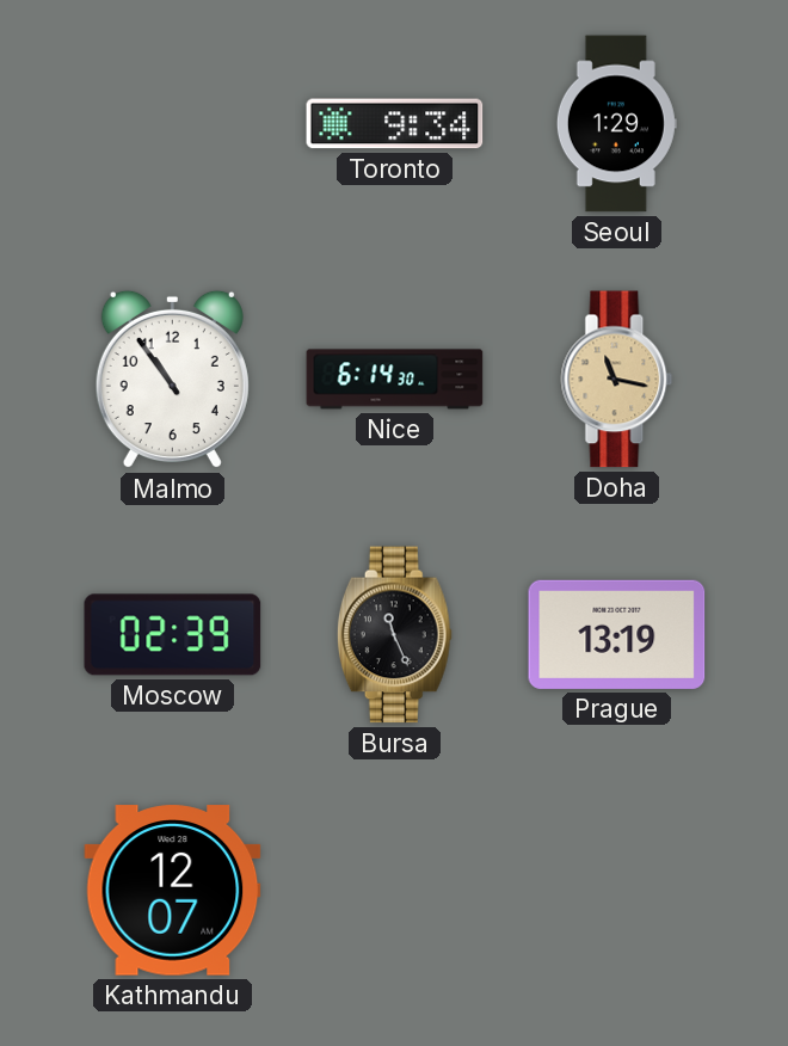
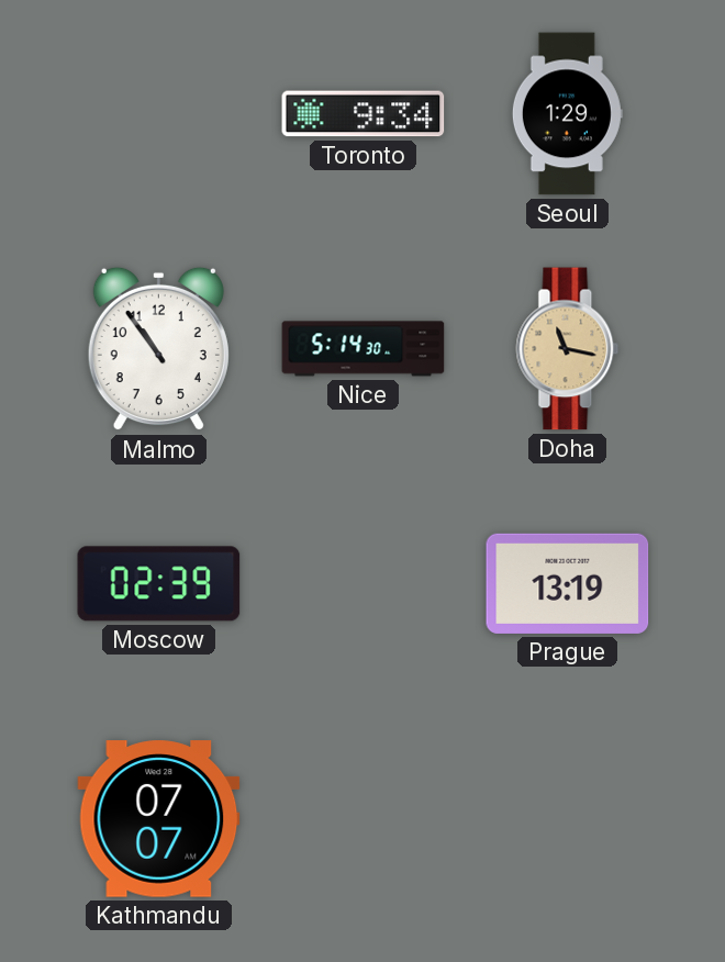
Nice: 6:14 -> 5:14
Bursa: 11:26 -> none
Kathmandu: 12:07 -> 07:07
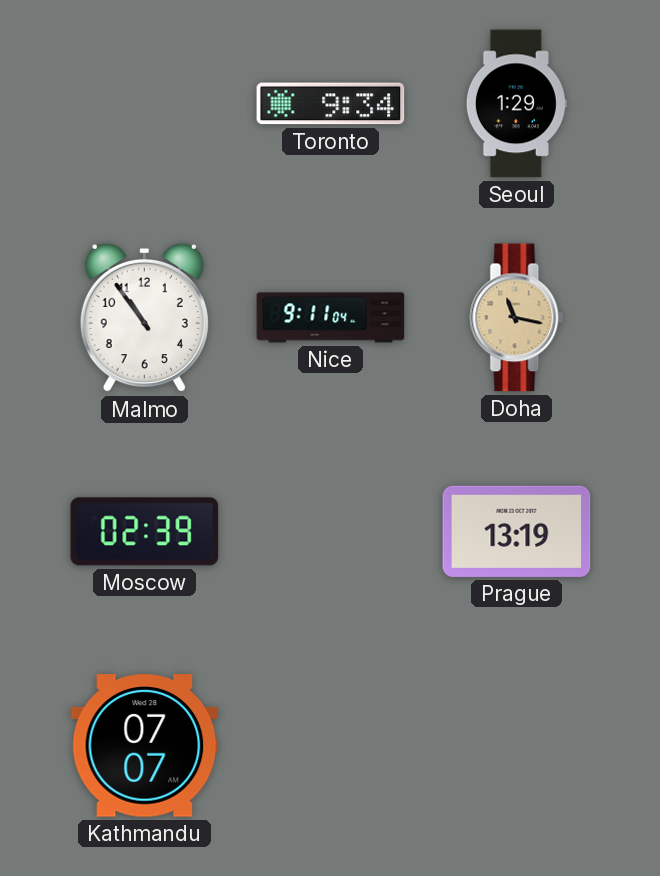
Nice: 5:14 -> 9:11
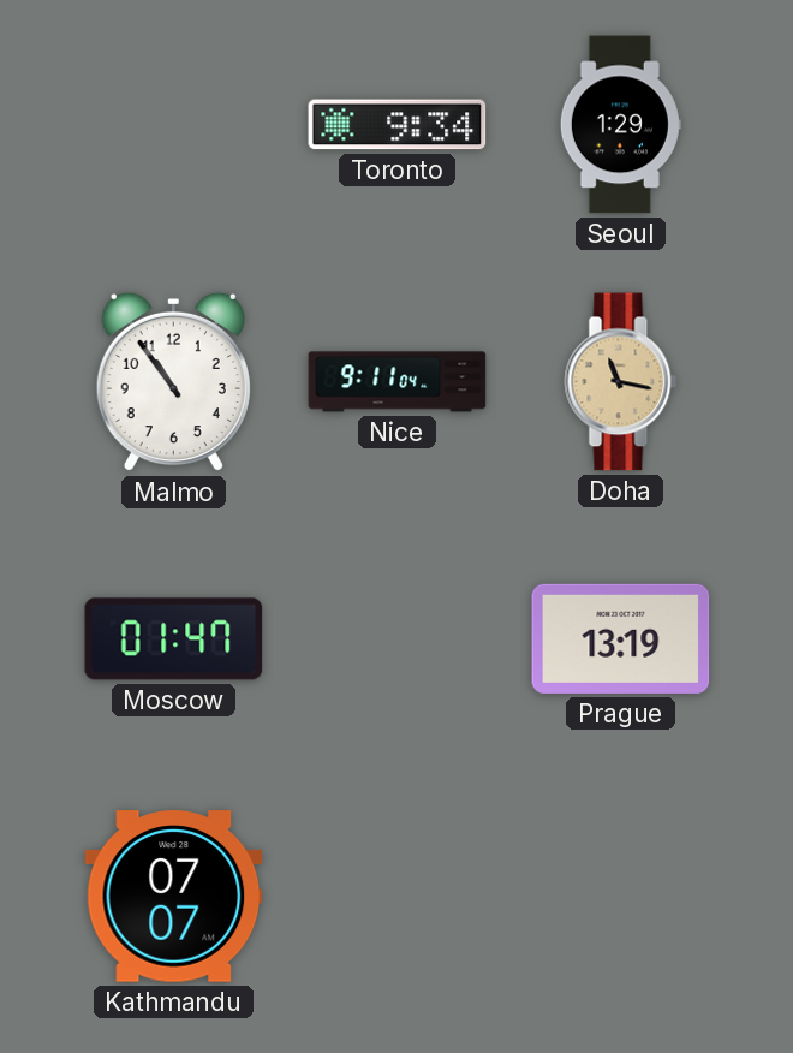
Moscow: 02:39 -> 01:47
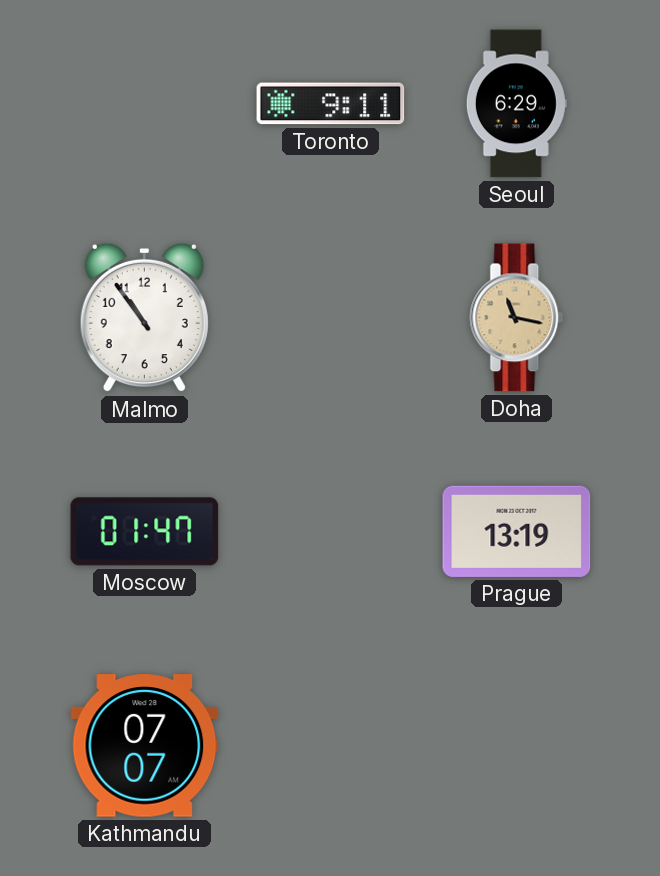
Toronto: 9:34 -> 9:11
Seoul: 1:29 -> 6:29
Nice: 9:11 -> none
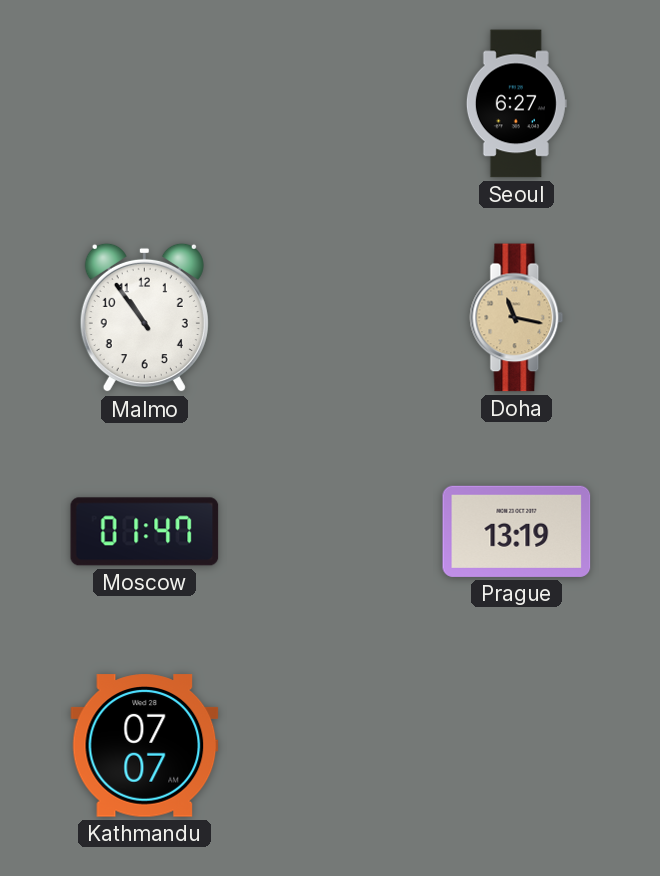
Toronto: 9:11 -> none
Seoul: 6:29 -> 6:27
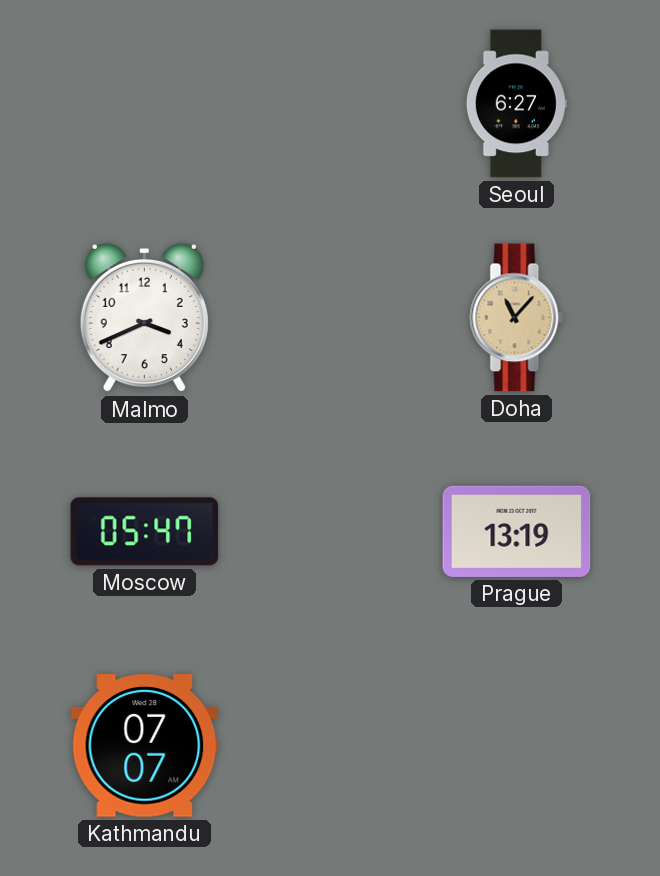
Malmo: 10:54 -> 3:41
Doha: 11:17 -> 11:07
Moscow: 01:47 -> 05:47
